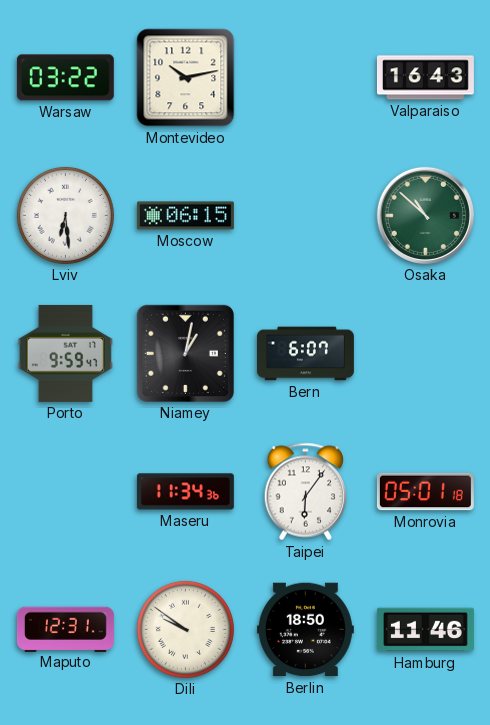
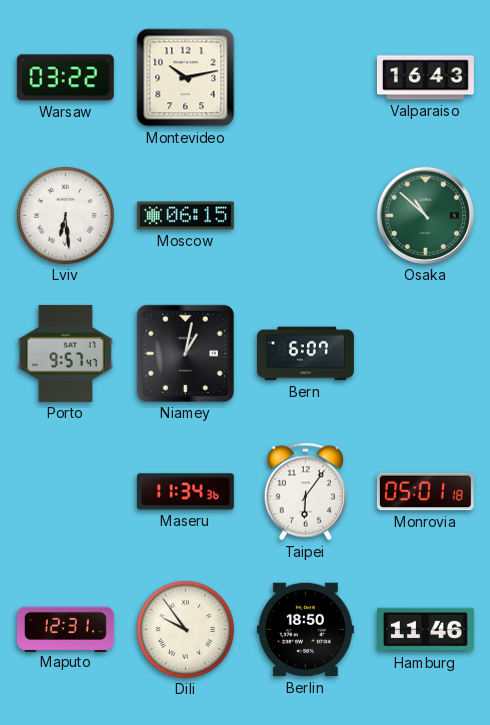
Porto: 9:59 -> 9:57
Dili: 9:51 -> 9:54
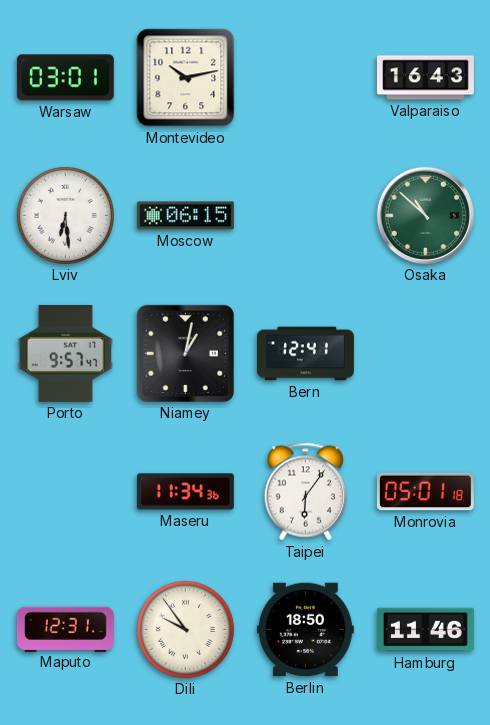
Warsaw: 03:22 -> 03:01
Bern: 6:07 -> 12:41
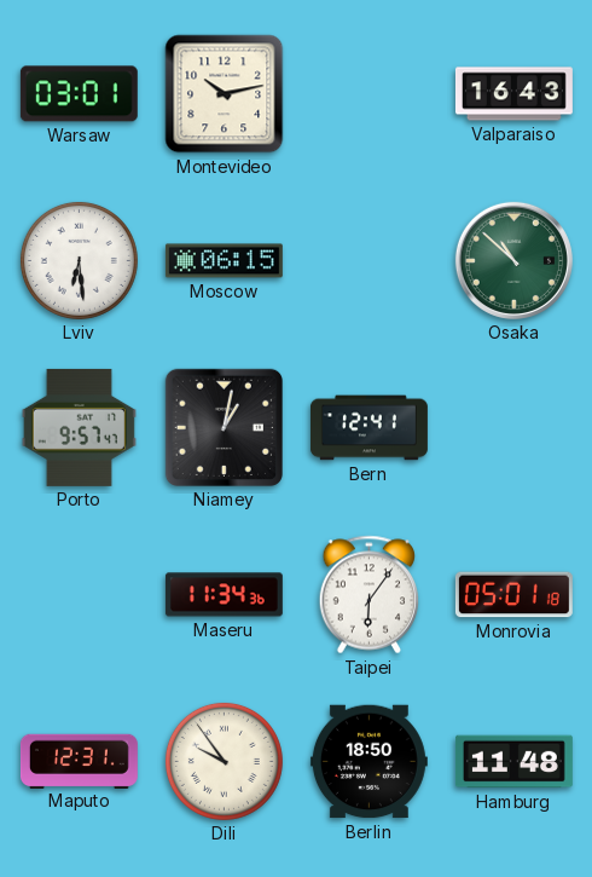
Hamburg: 11:46 -> 11:48
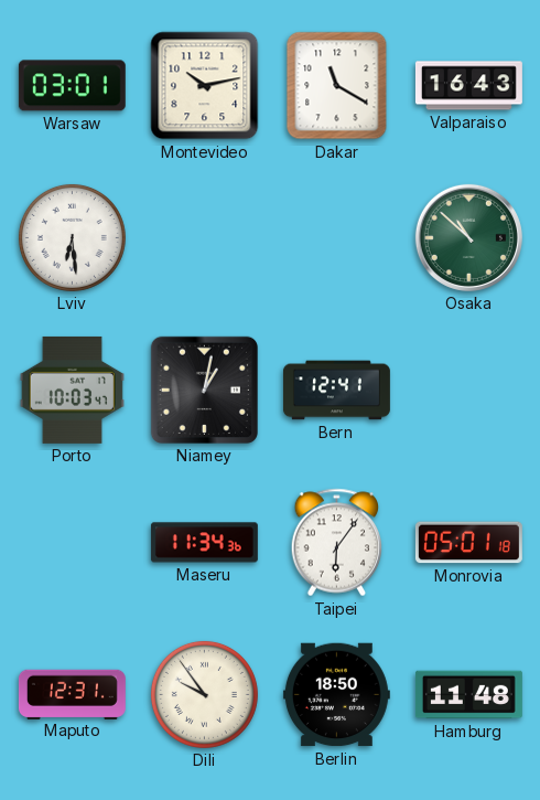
Dakar: none -> 11:20
Moscow: 06:15 -> none
Porto: 9:57 -> 10:03
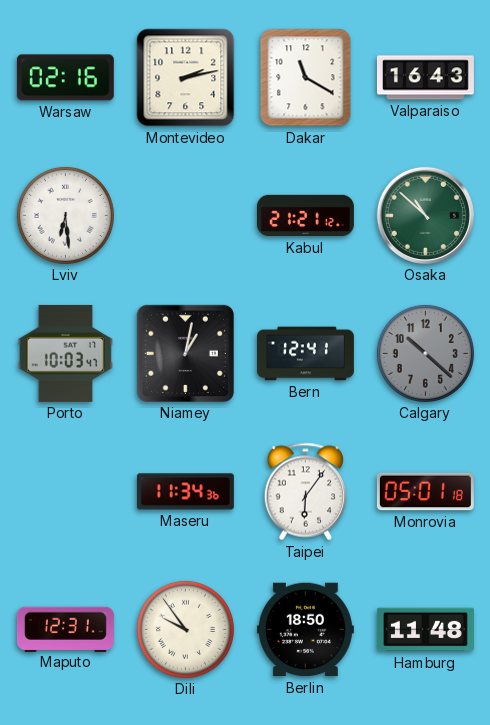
Warsaw: 03:01 -> 02:16
Montevideo: 10:13 -> 2:13
Kabul: none -> 21:21
Calgary: none -> 10:22
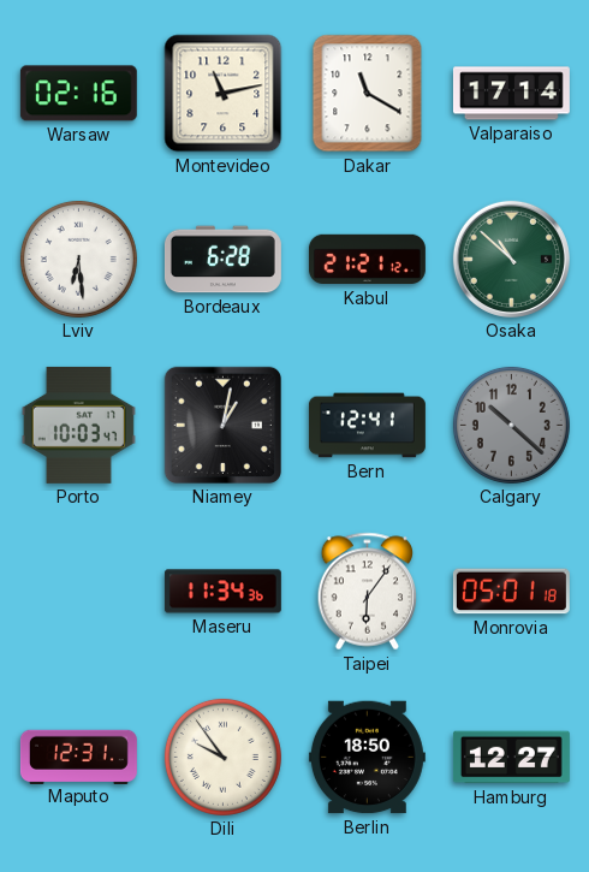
Montevideo: 2:13 -> 11:13
Valparaiso: 16:43 -> 17:14
Bordeaux: none -> 6:28
Hamburg: 11:48 -> 12:27
